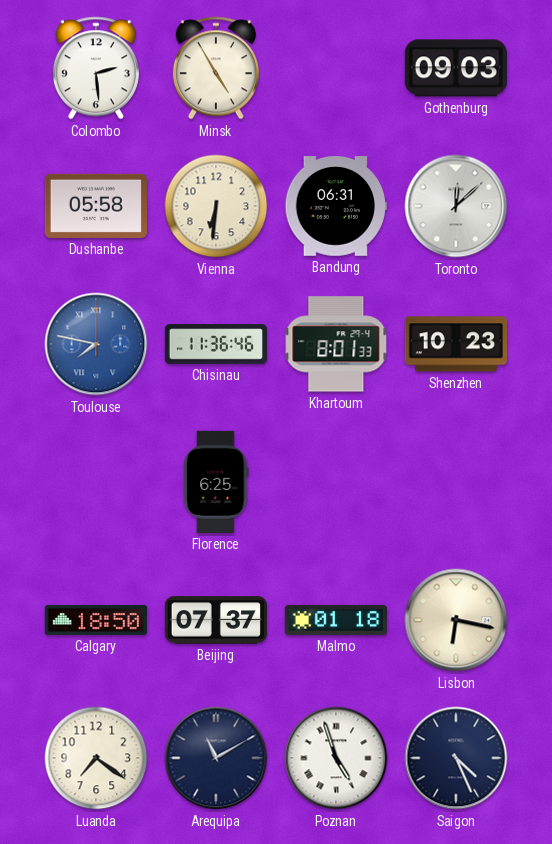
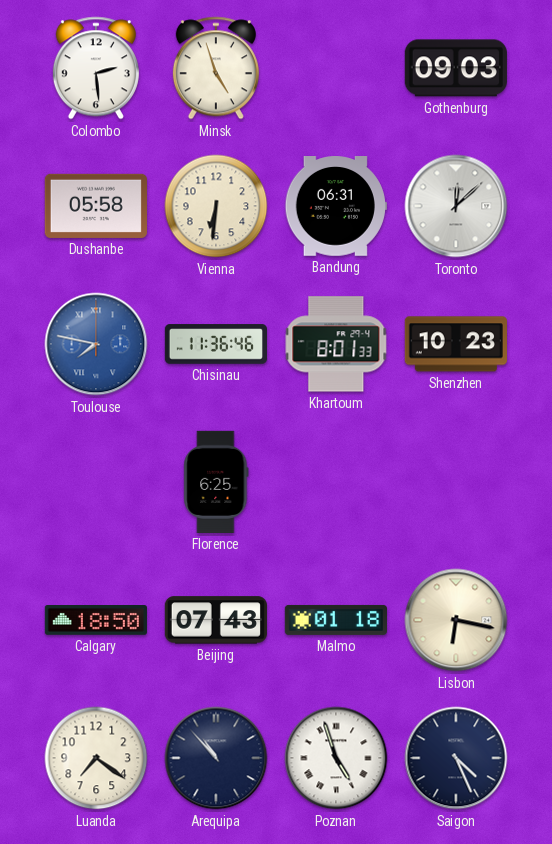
Minsk: 4:55 -> 4:57
Beijing: 07:37 -> 07:43
Arequipa: 11:10 -> 10:53
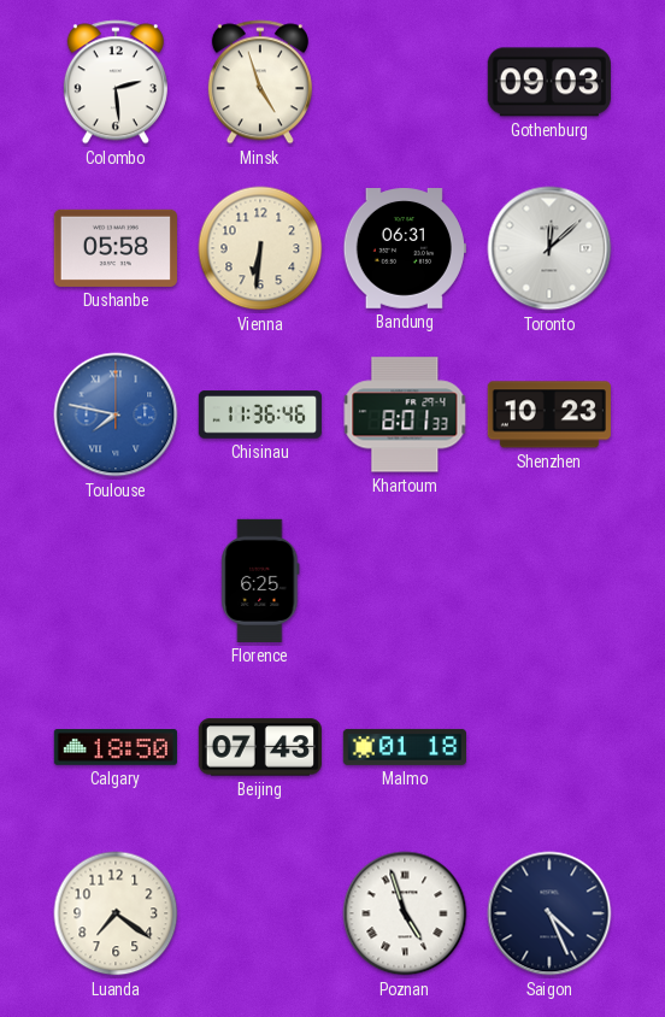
Lisbon: 6:17 -> none
Arequipa: 10:53 -> none
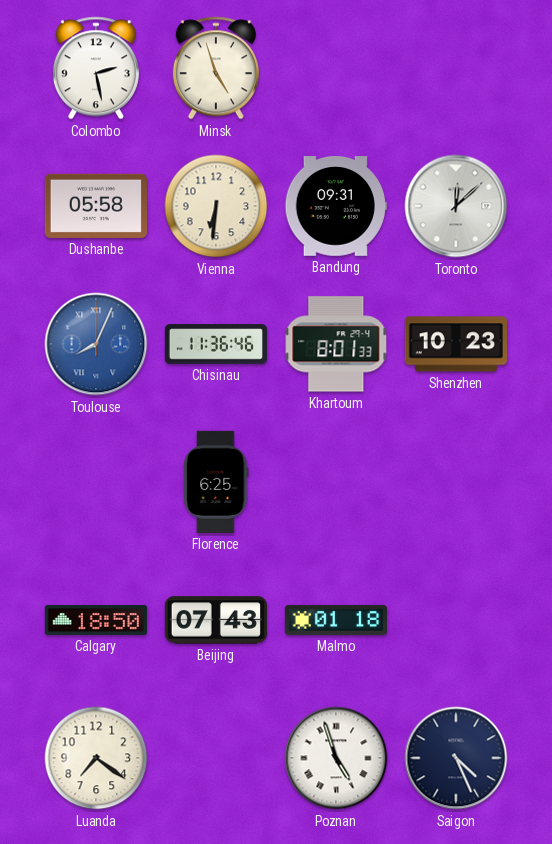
Colombo: 2:29 -> 2:28
Gothenburg: 09:03 -> none
Bandung: 06:31 -> 09:31
Toulouse: 7:47 -> 8:04
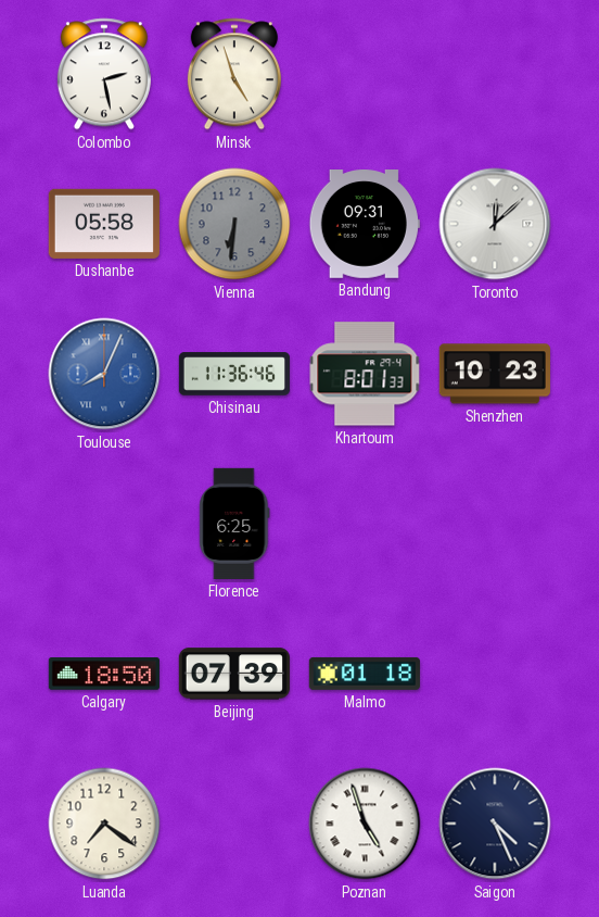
Vienna dial: cream -> grey
Beijing: 07:43 -> 07:39
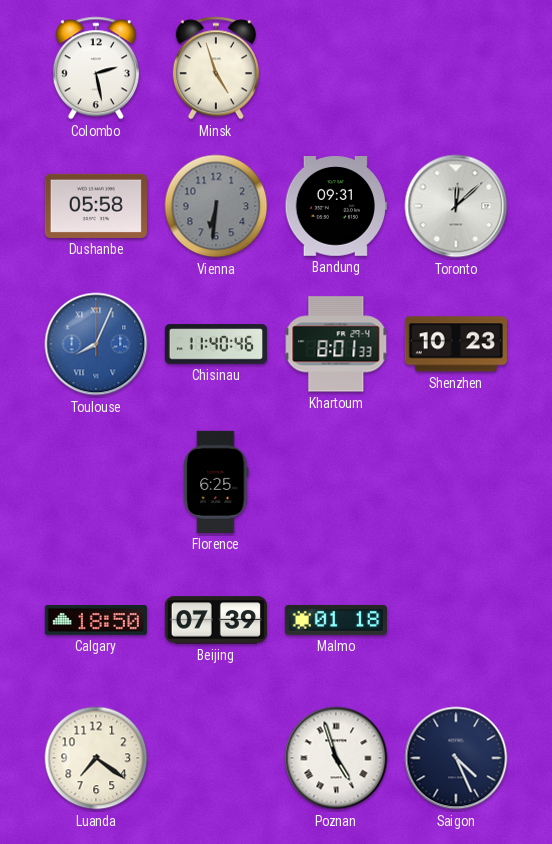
Chisinau: 11:36 -> 11:40
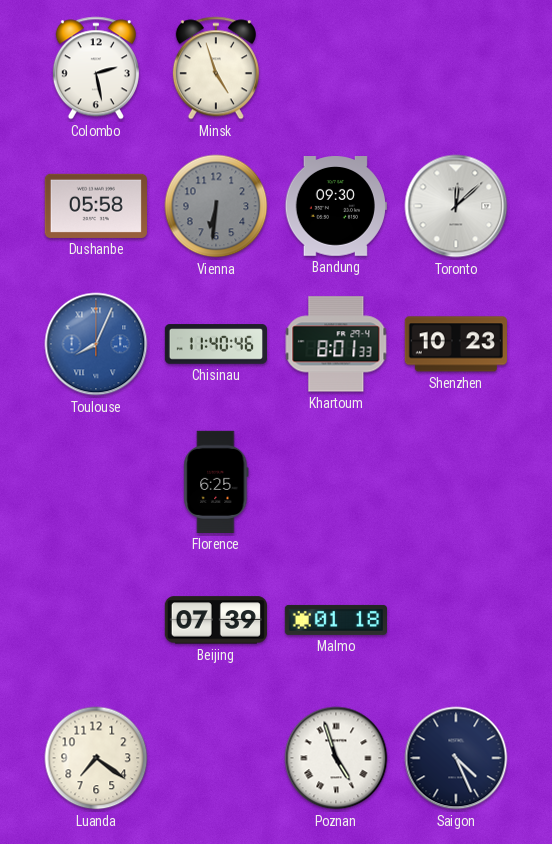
Bandung: 09:31 -> 09:30
Calgary: 18:50 -> none
